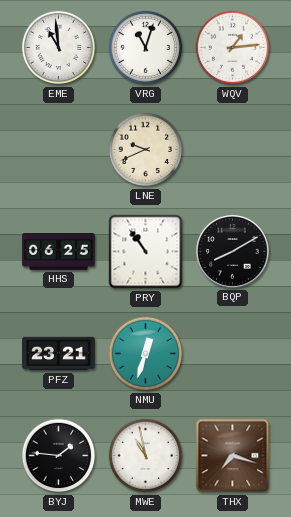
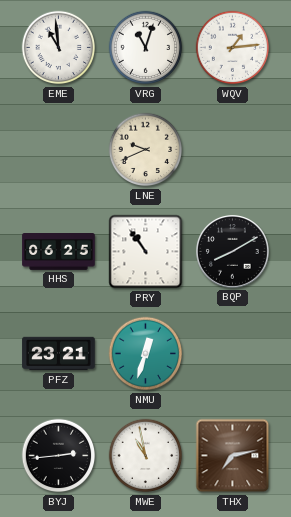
BYJ: 1:46 -> 2:44
THX: 7:18 -> 7:13
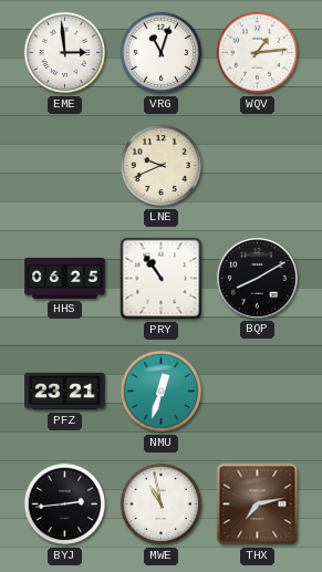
EME: 10:59 -> 2:59
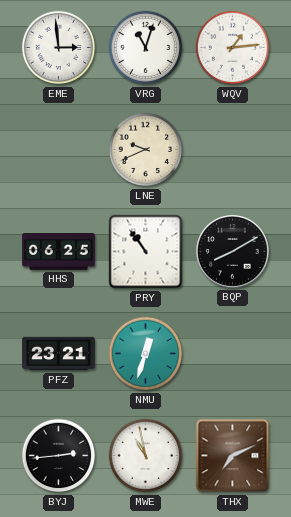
THX: 7:13 -> 7:11
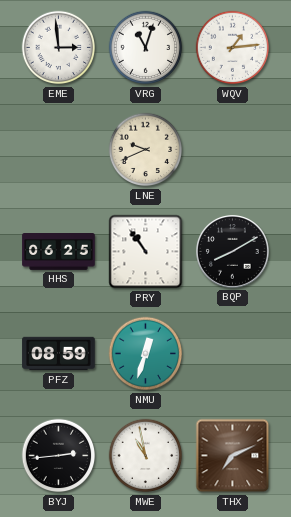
PFZ: 23:21 -> 08:59
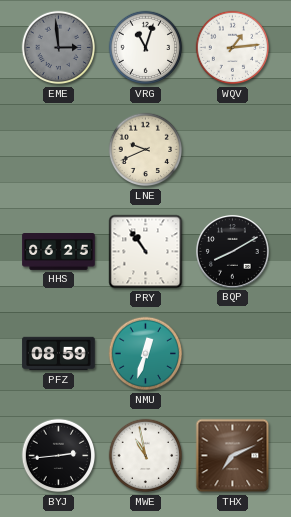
EME dial: white -> grey
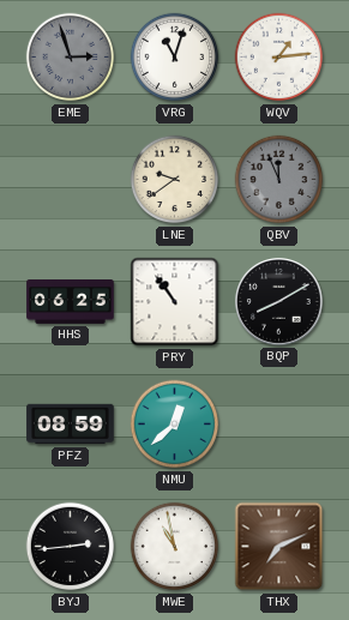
EME: 2:59 -> 2:57
LNE: 9:41 -> 9:39
QBV: none -> 11:56
NMU: 12:33 -> 12:38
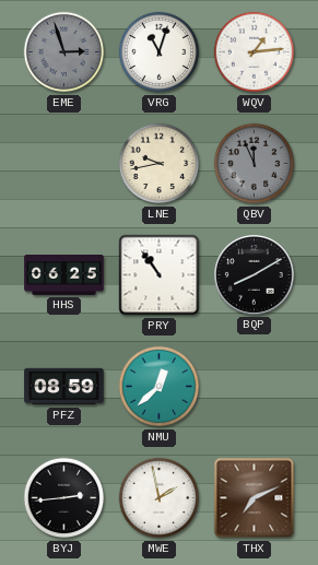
LNE: 9:39 -> 9:43
MWE: 10:58 -> 1:58
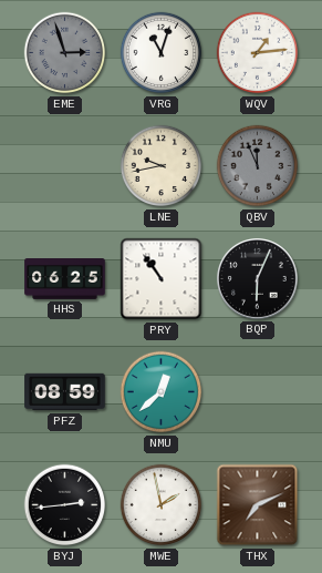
BQP: 8:10 -> 6:04
